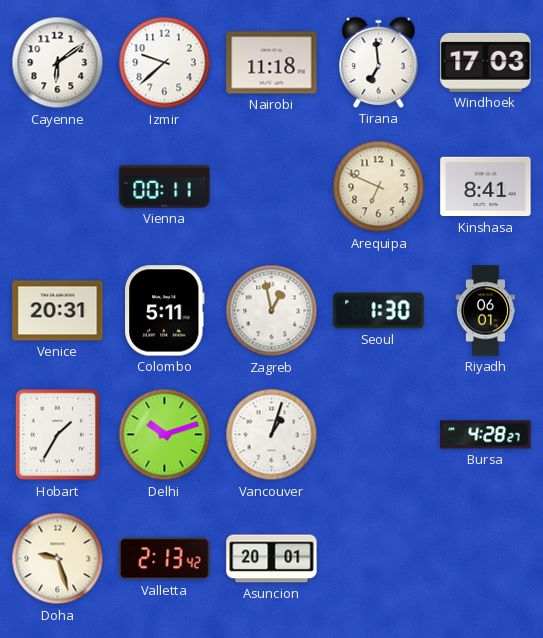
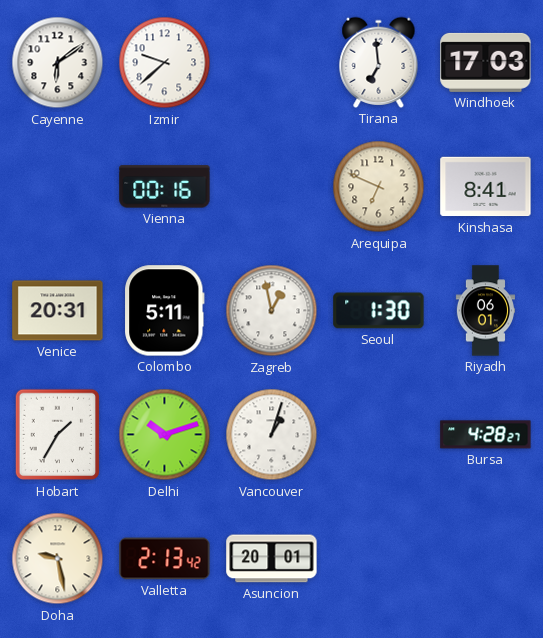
Nairobi: 11:18 -> none
Vienna: 00:11 -> 00:16
Doha: 9:27 -> 9:28
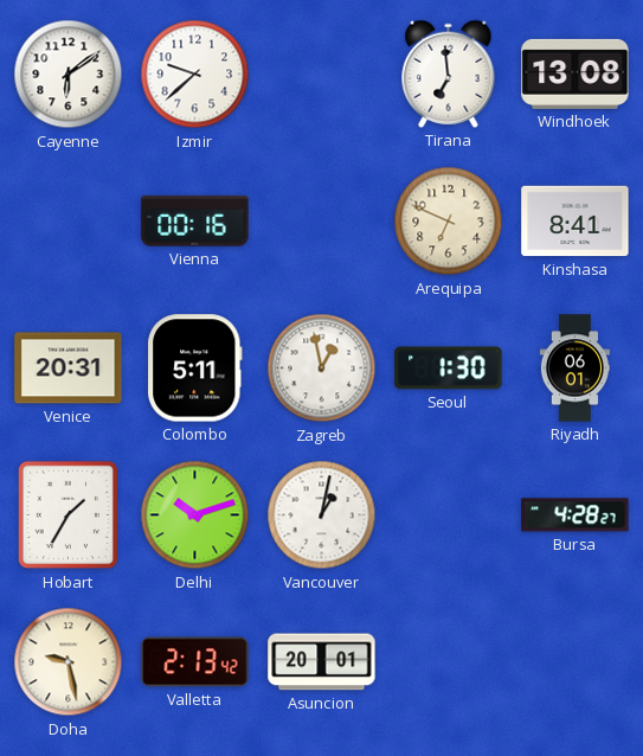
Windhoek: 17:03 -> 13:08
Vancouver: 1:03 -> 1:02
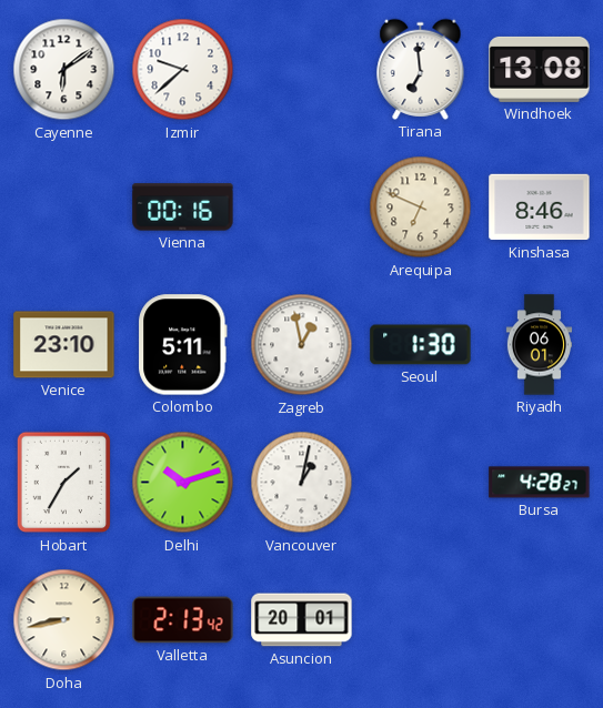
Kinshasa: 8:41 -> 8:46
Venice: 20:31 -> 23:10
Doha: 9:28 -> 8:43
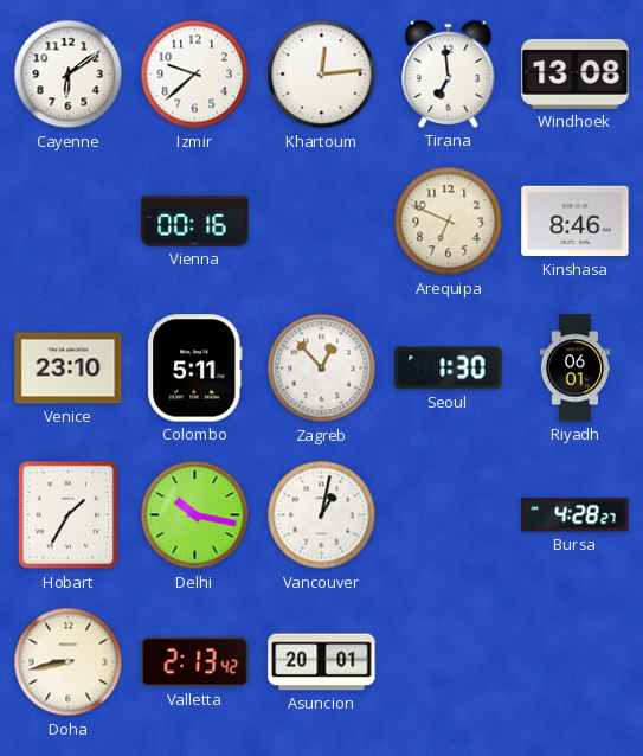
Khartoum: none -> 12:14
Zagreb: 12:58 -> 12:53
Delhi: 10:12 -> 10:17
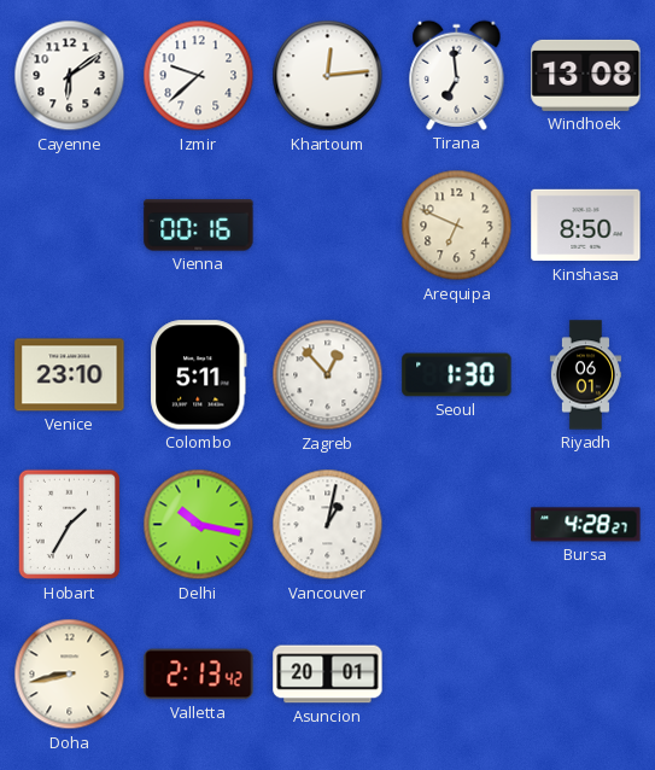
Kinshasa: 8:46 -> 8:50
